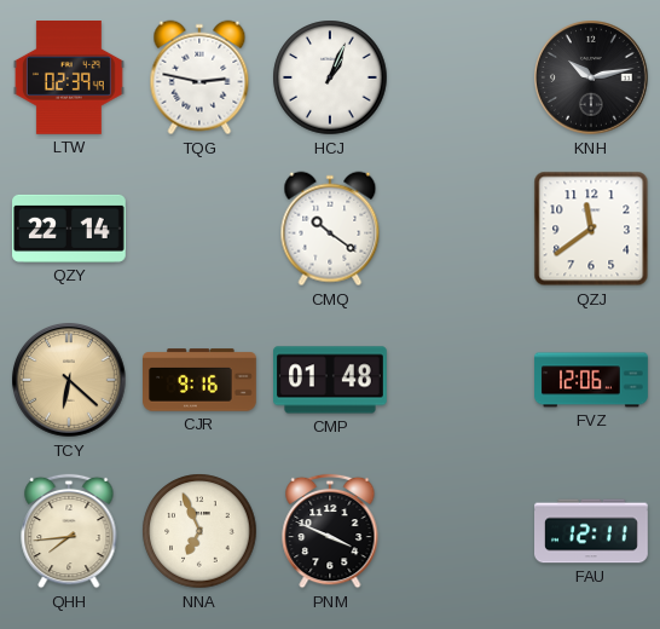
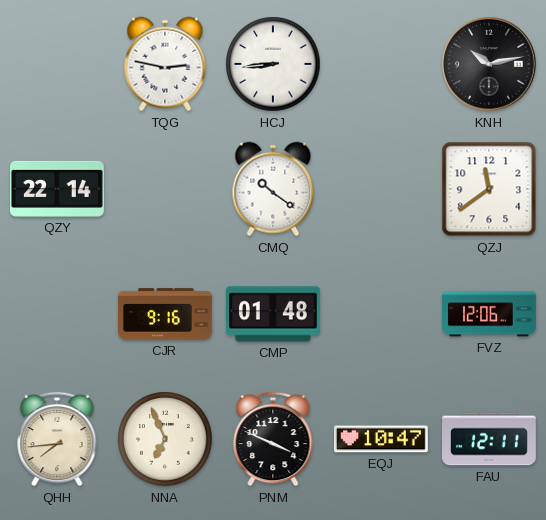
LTW: 02:39 -> none
HCJ: 1:04 -> 8:44
TCY: 6:22 -> none
EQJ: none -> 10:47
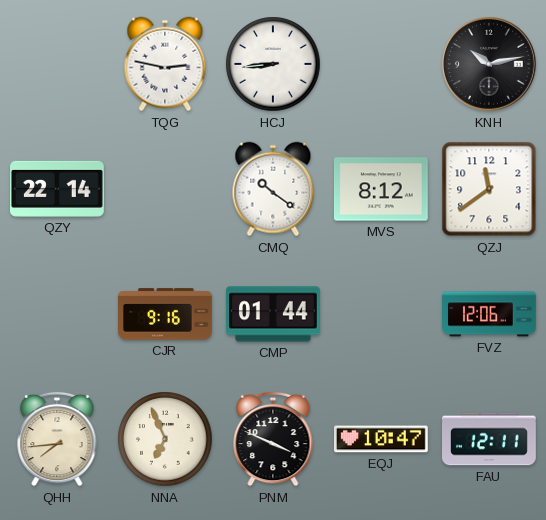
MVS: none -> 8:12
CMP: 01:48 -> 01:44
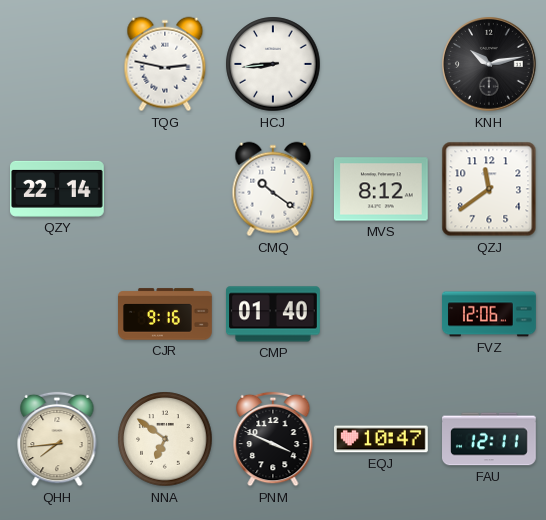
CMP: 01:44 -> 01:40
NNA: 6:56 -> 6:51
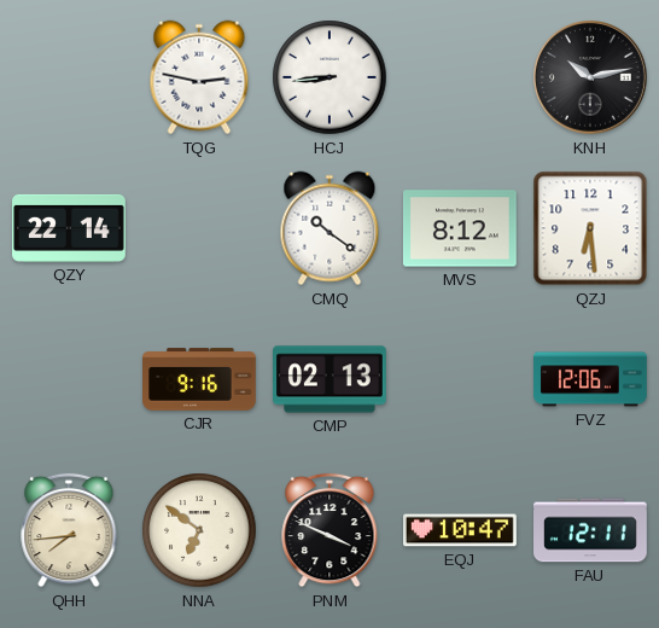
QZJ: 11:39 -> 6:29
CMP: 01:40 -> 02:13
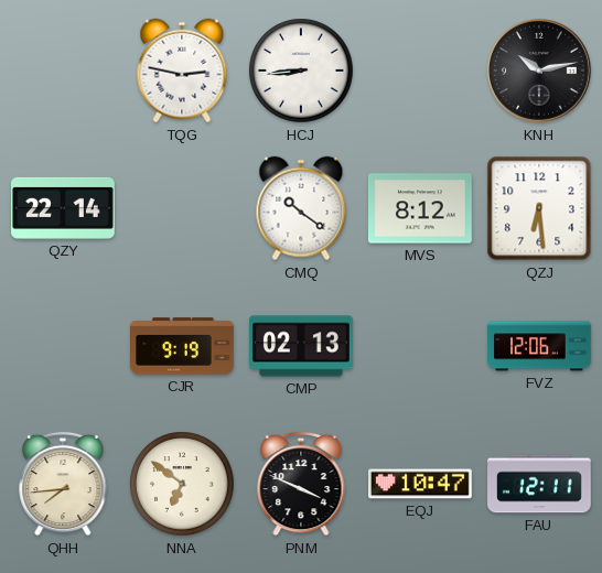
CJR: 9:16 -> 9:19
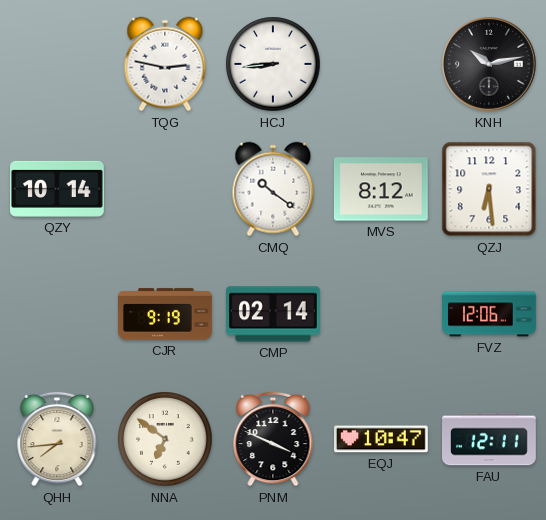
QZY: 22:14 -> 10:14
CMP: 02:13 -> 02:14
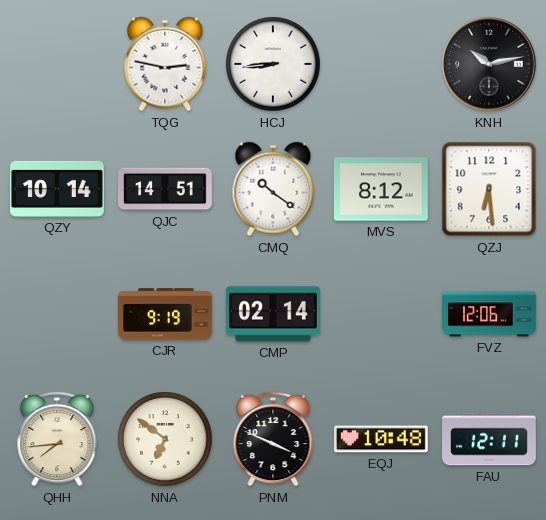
QJC: none -> 14:51
EQJ: 10:47 -> 10:48
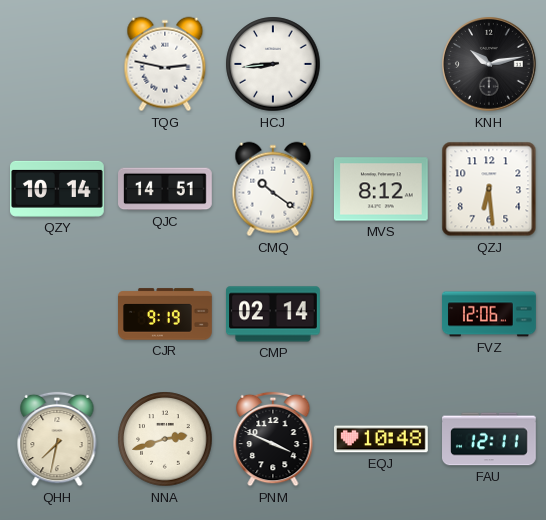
QHH: 7:44 -> 7:32
NNA: 6:51 -> 2:42
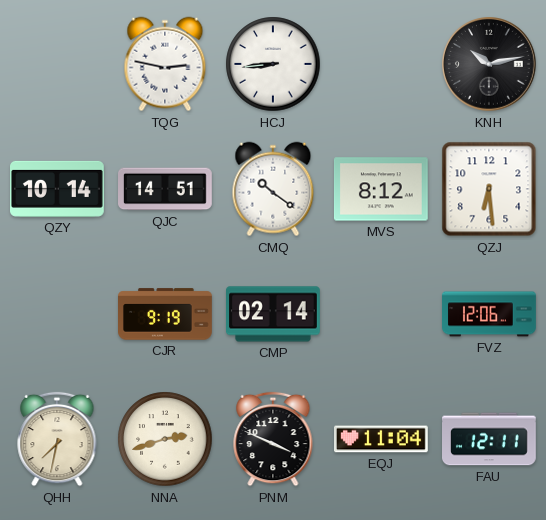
EQJ: 10:48 -> 11:04
